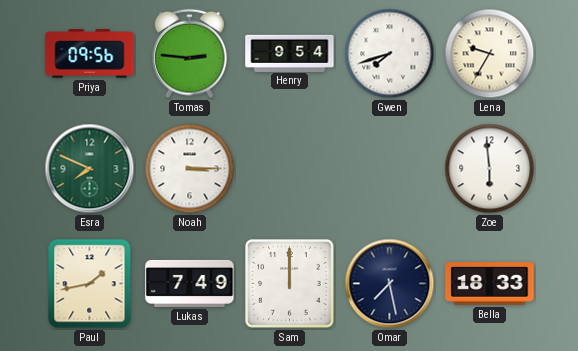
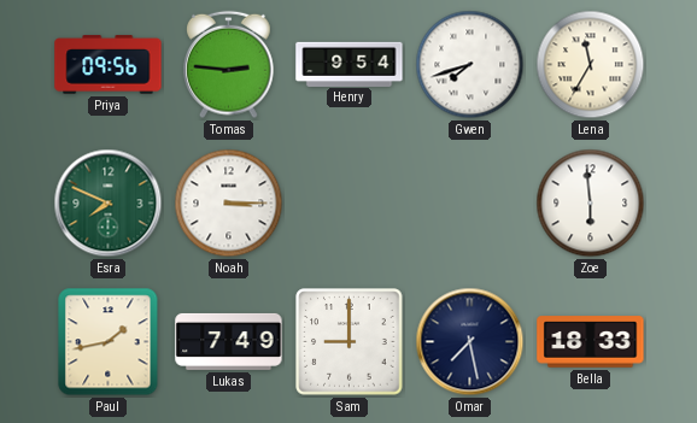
Lena: 9:35 -> 11:35
Sam: 12:00 -> 9:00
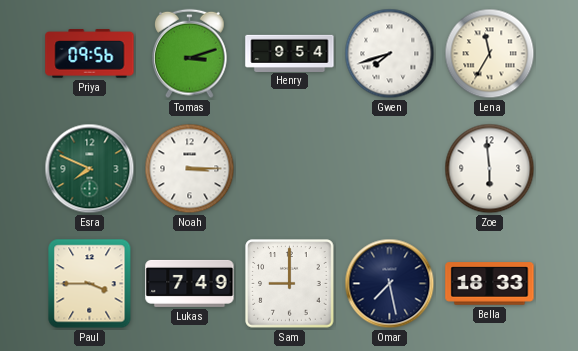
Tomas: 2:46 -> 3:12
Paul: 1:43 -> 3:45
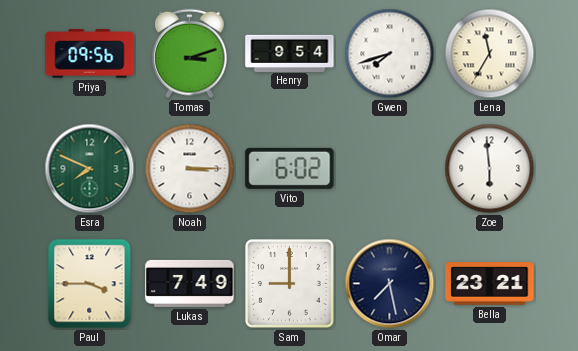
Vito: none -> 6:02
Bella: 18:33 -> 23:21
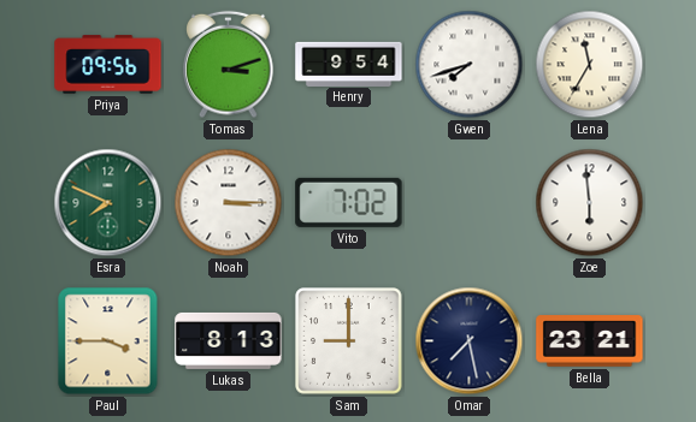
Vito: 6:02 -> 7:02
Lukas: 7:49 -> 8:13
